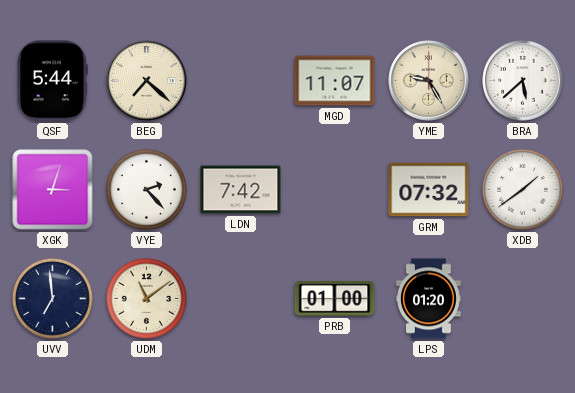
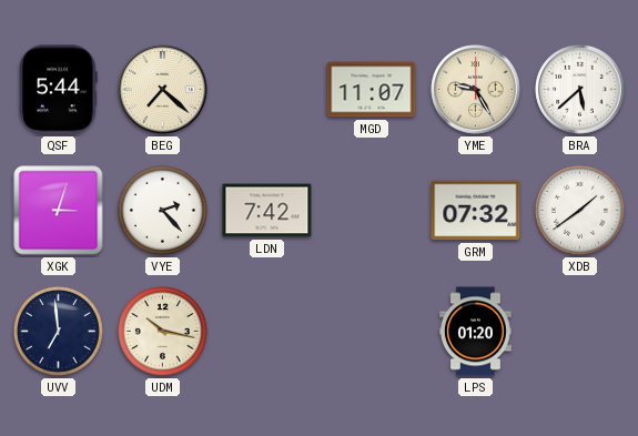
UDM: 11:09 -> 10:17
PRB: 01:00 -> none
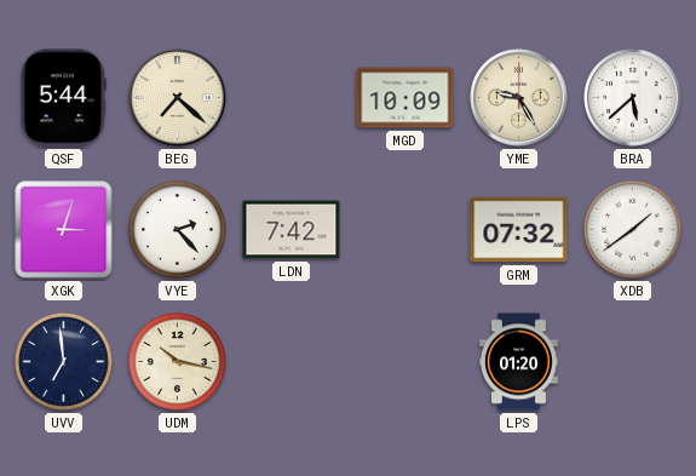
MGD: 11:07 -> 10:09
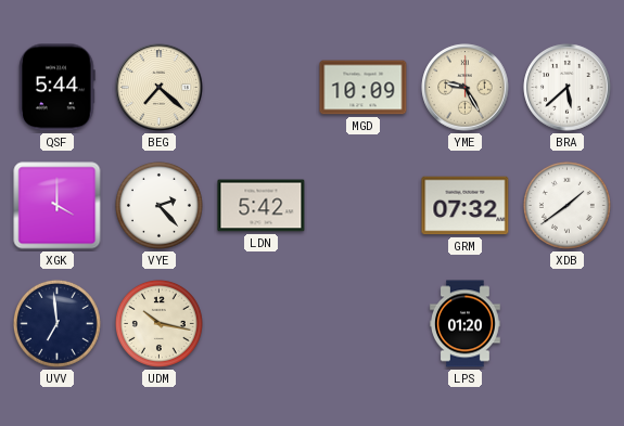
XGK: 3:03 -> 4:00
LDN: 7:42 -> 5:42
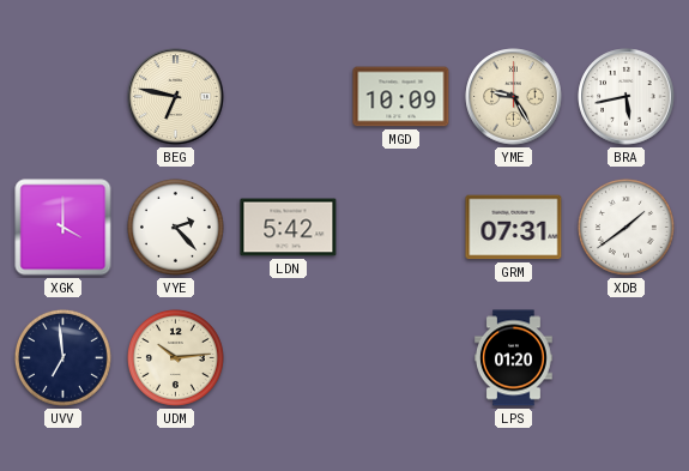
QSF: 5:44 -> none
BEG: 7:22 -> 6:47
BRA: 5:38 -> 5:43
GRM: 07:32 -> 07:31
UDM: 10:17 -> 10:14
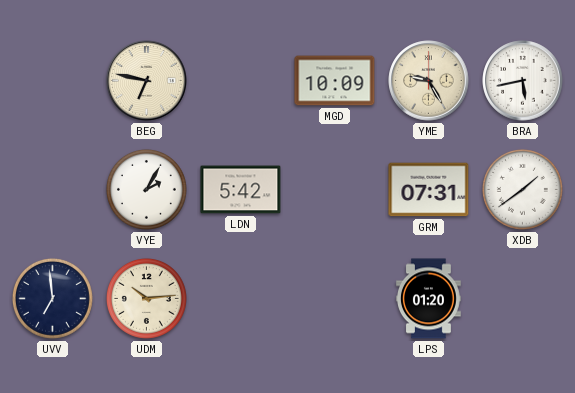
XGK: 4:00 -> none
VYE: 2:23 -> 2:05
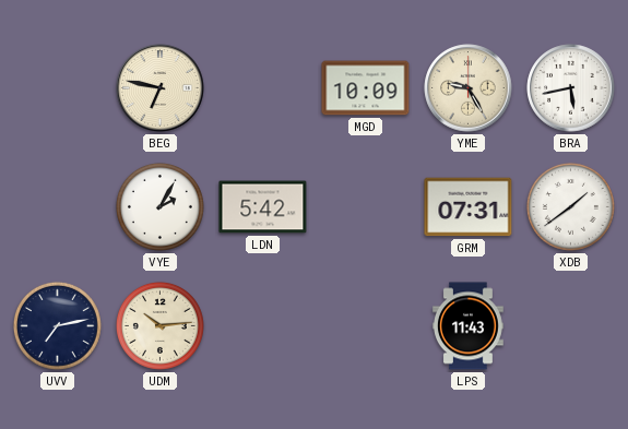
UVV: 6:59 -> 7:13
LPS: 01:20 -> 11:43
